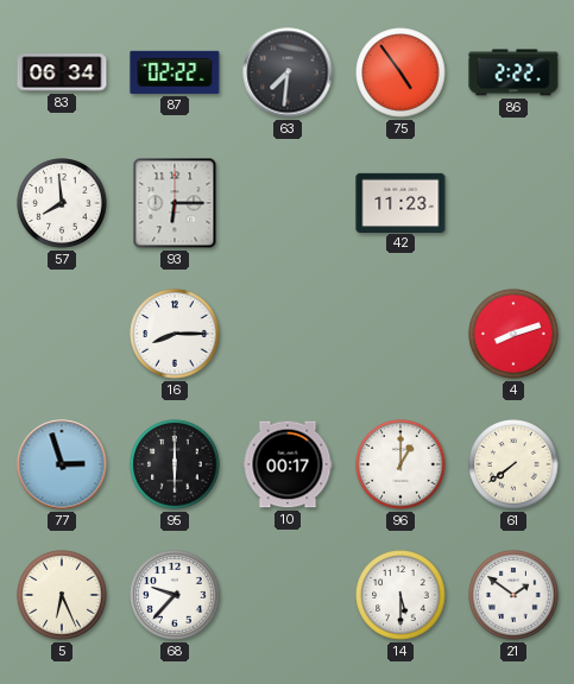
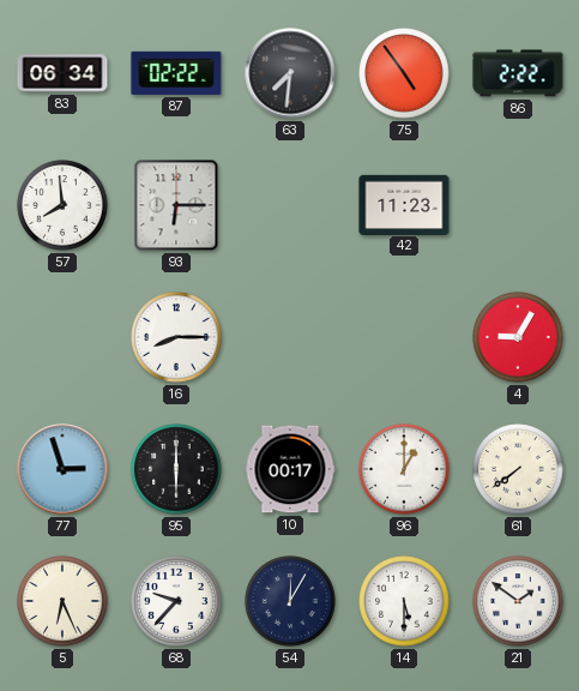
4: 8:12 -> 9:05
54: none -> 12:05
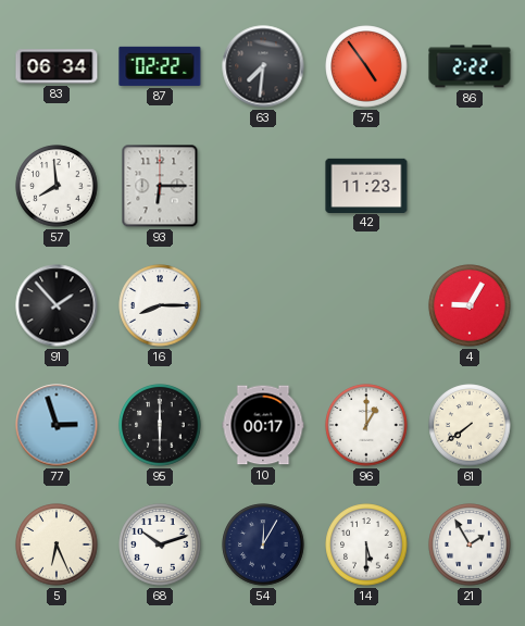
91: none -> 1:53
68: 9:37 -> 10:12
21: 1:51 -> 1:55
